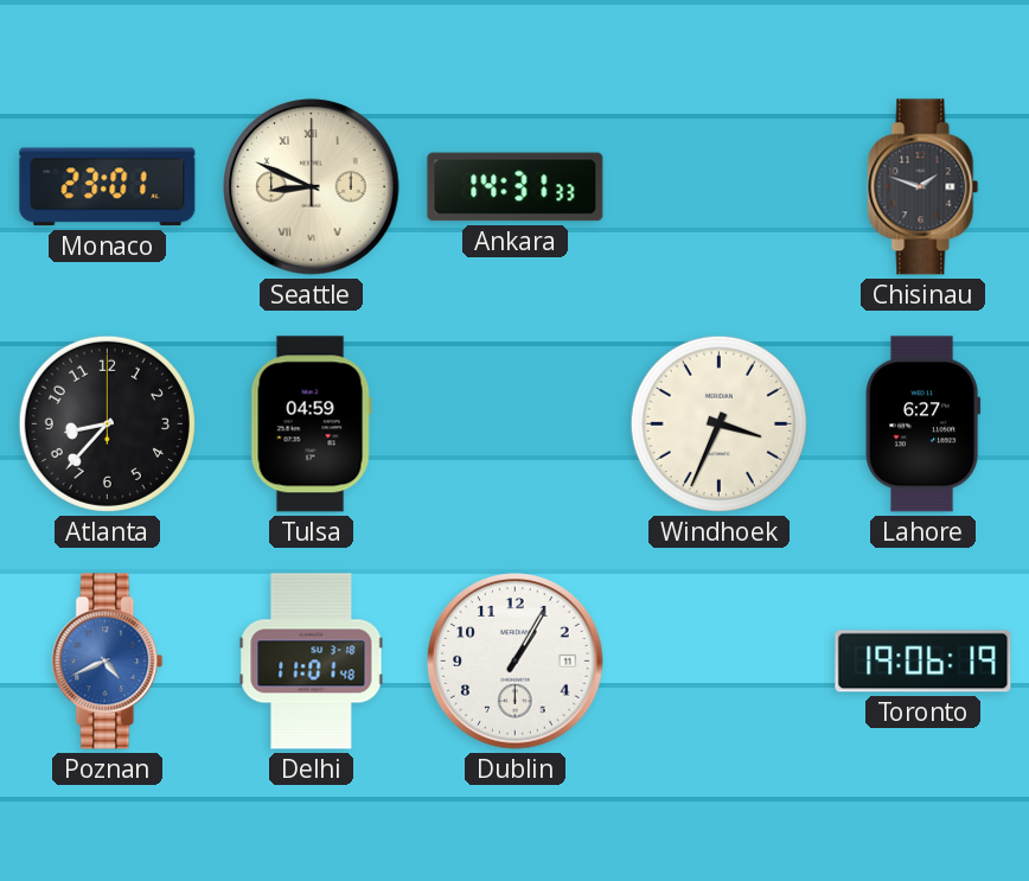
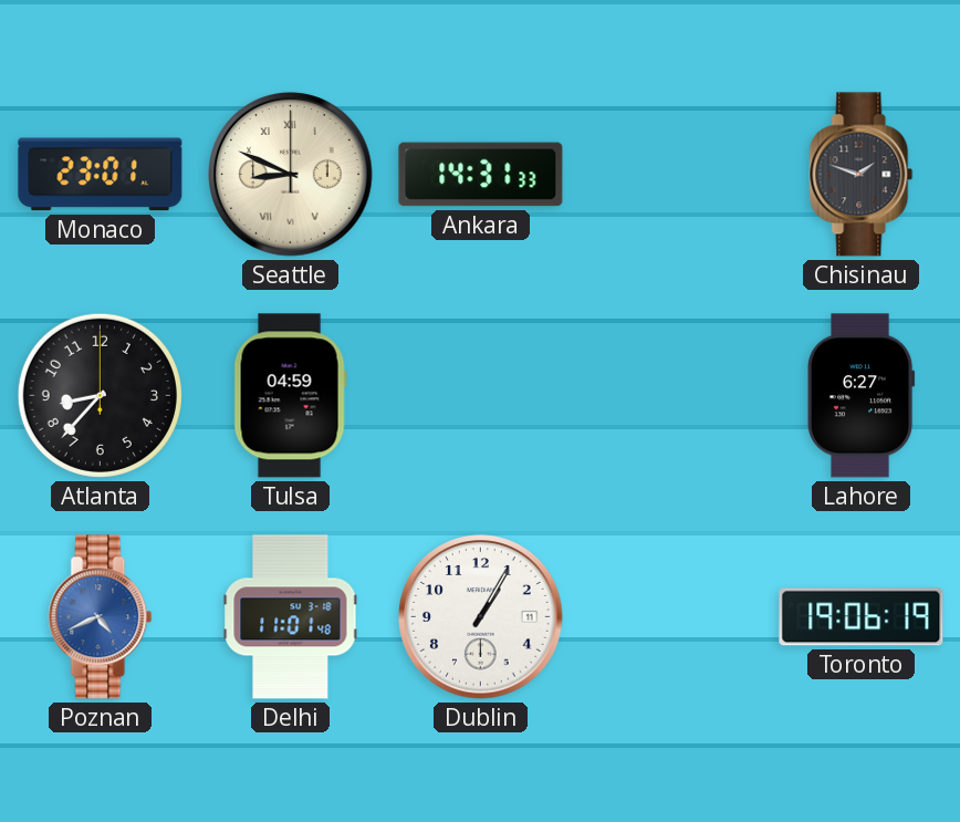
Windhoek: 3:34 -> none
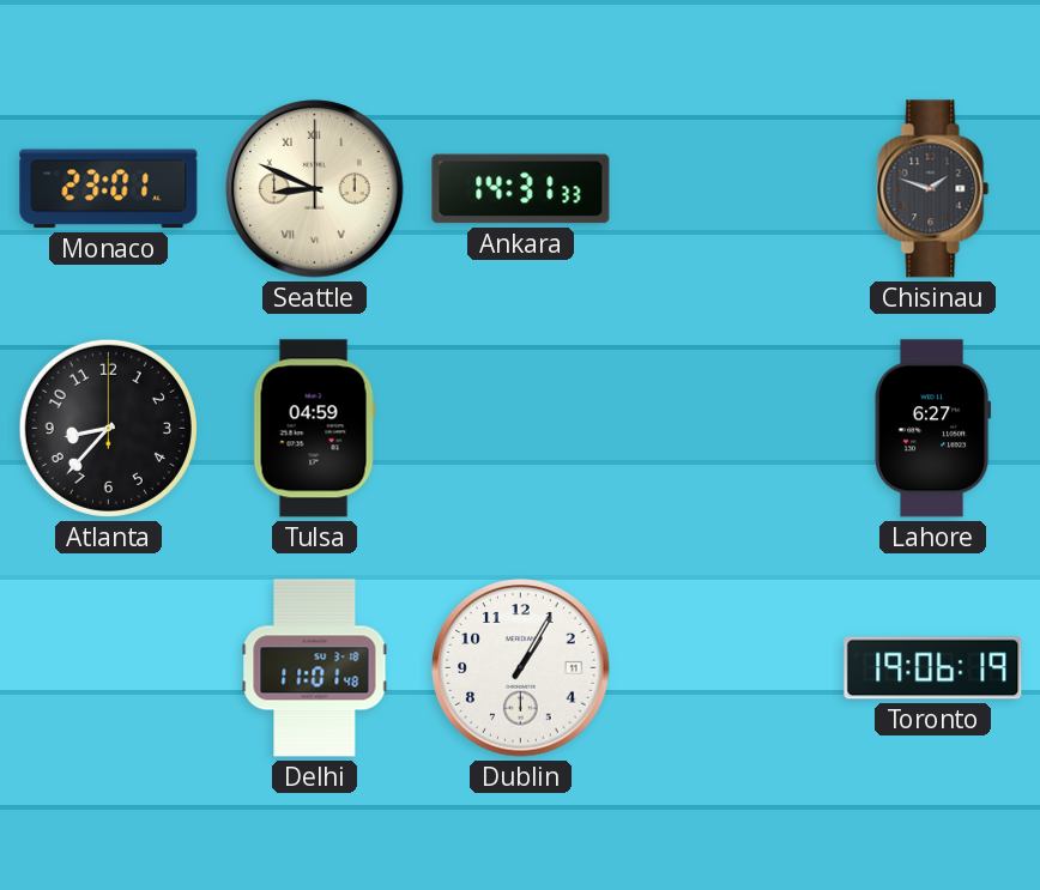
Poznan: 4:41 -> none
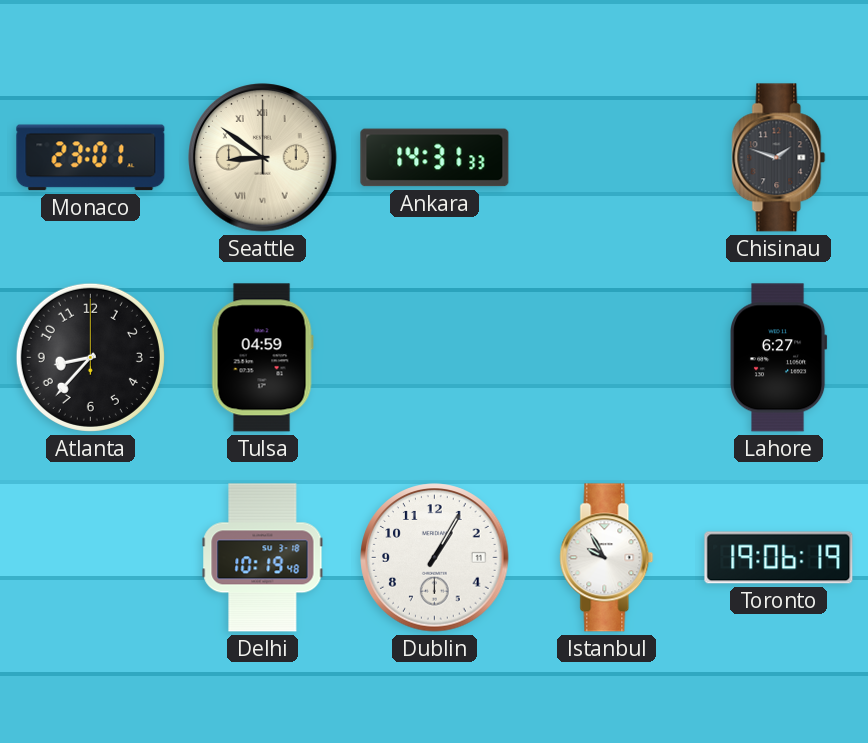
Seattle: 8:49 -> 8:51
Delhi: 11:01 -> 10:19
Istanbul: none -> 9:55
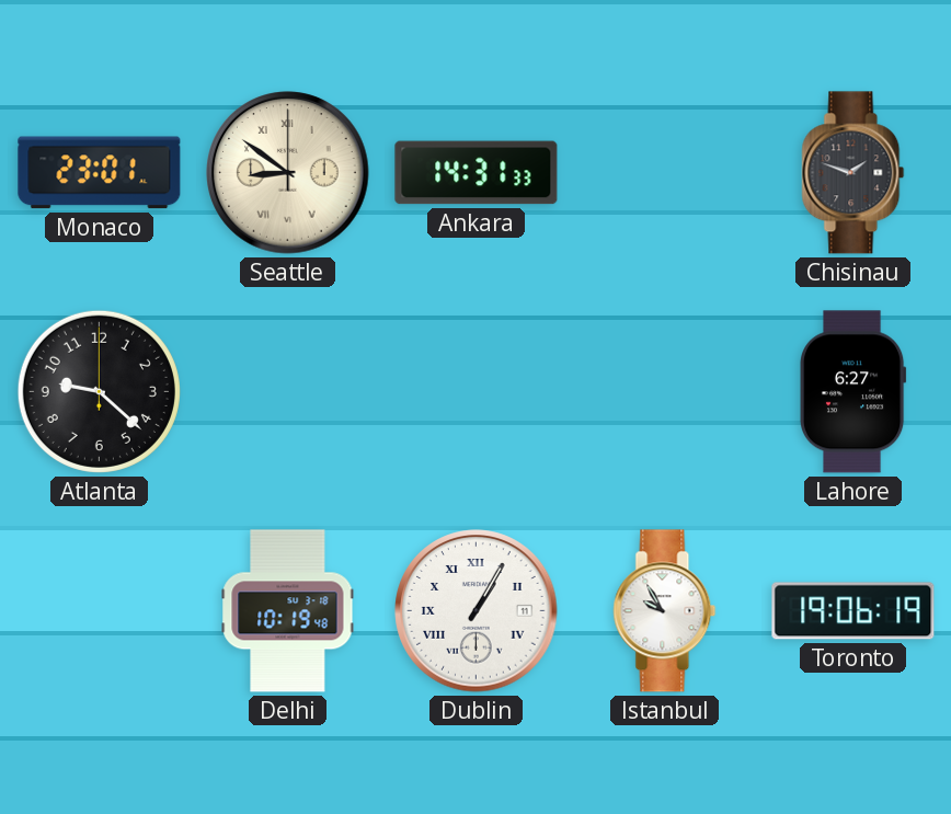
Atlanta: 8:37 -> 9:22
Tulsa: 04:59 -> none
Dublin numerals: Arabic -> Roman
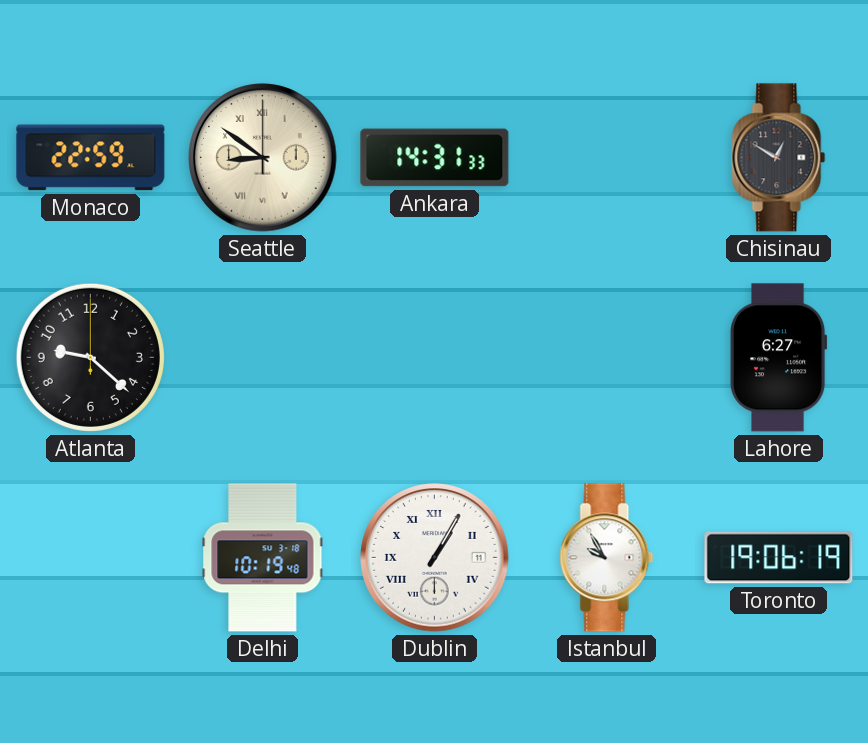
Monaco: 23:01 -> 22:59
Chisinau: 1:48 -> 12:50
